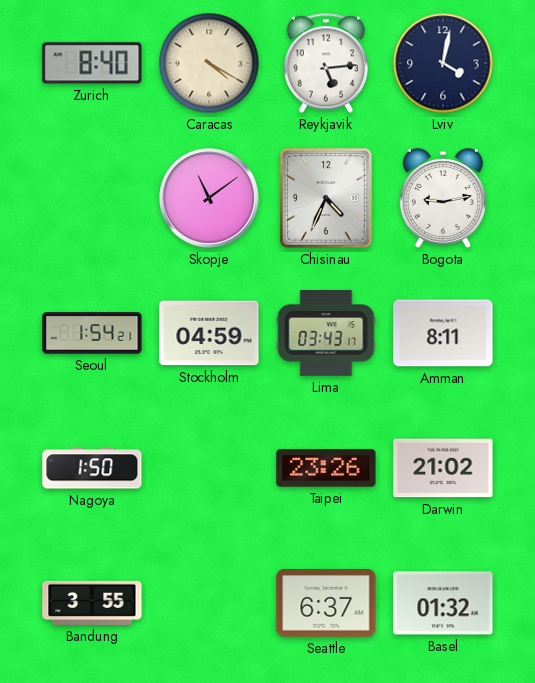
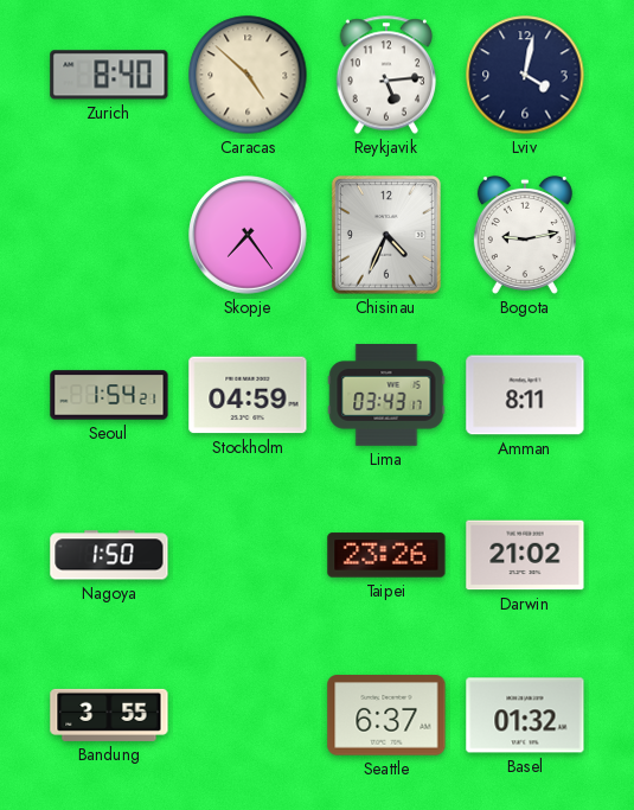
Caracas: 4:20 -> 4:52
Skopje: 11:09 -> 7:24
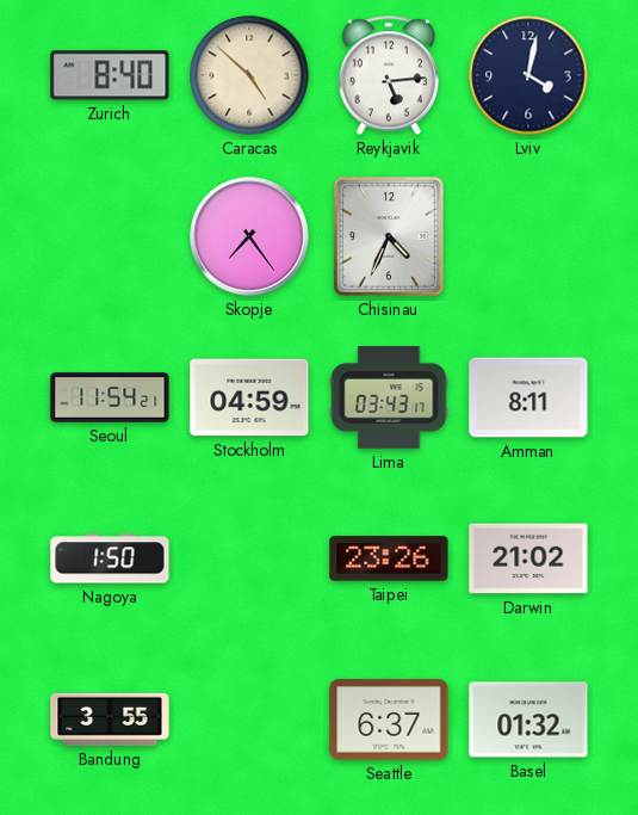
Bogota: 9:13 -> none
Seoul: 1:54 -> 11:54
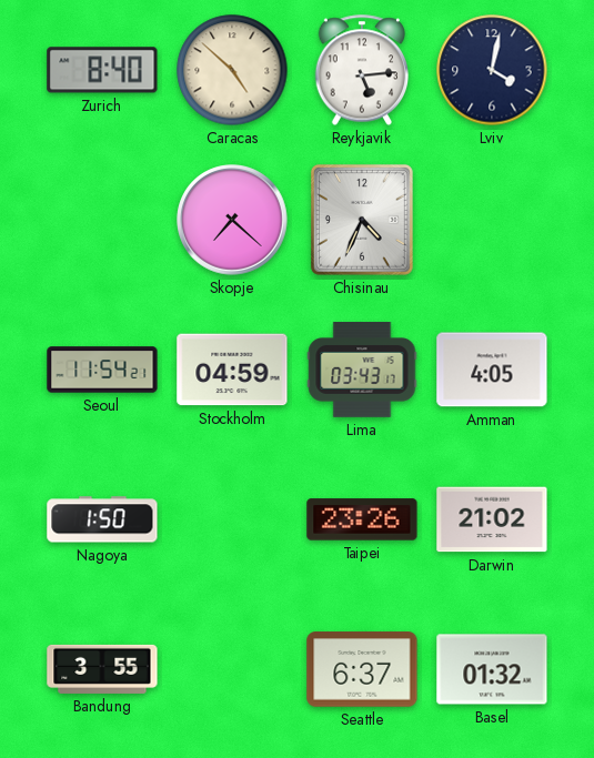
Skopje: 7:24 -> 7:22
Amman: 8:11 -> 4:05
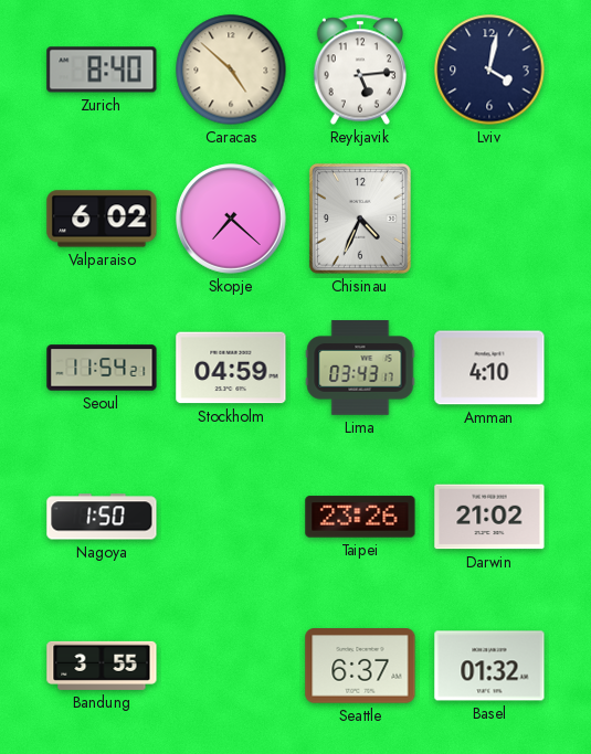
Valparaiso: none -> 6:02
Amman: 4:05 -> 4:10
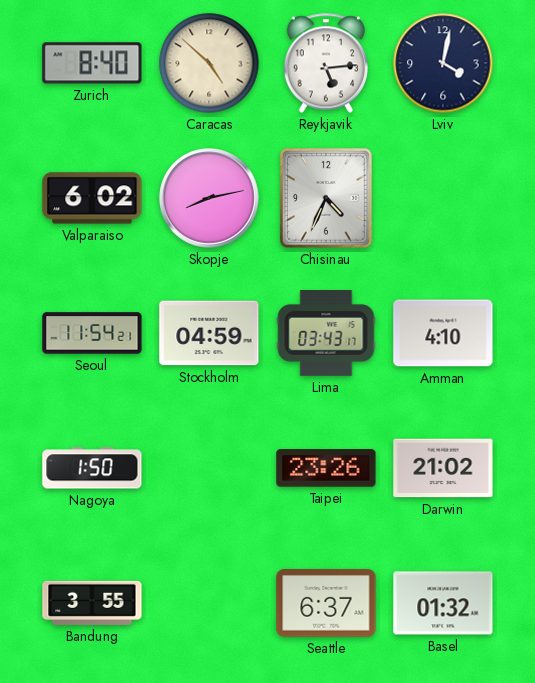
Skopje: 7:22 -> 8:13
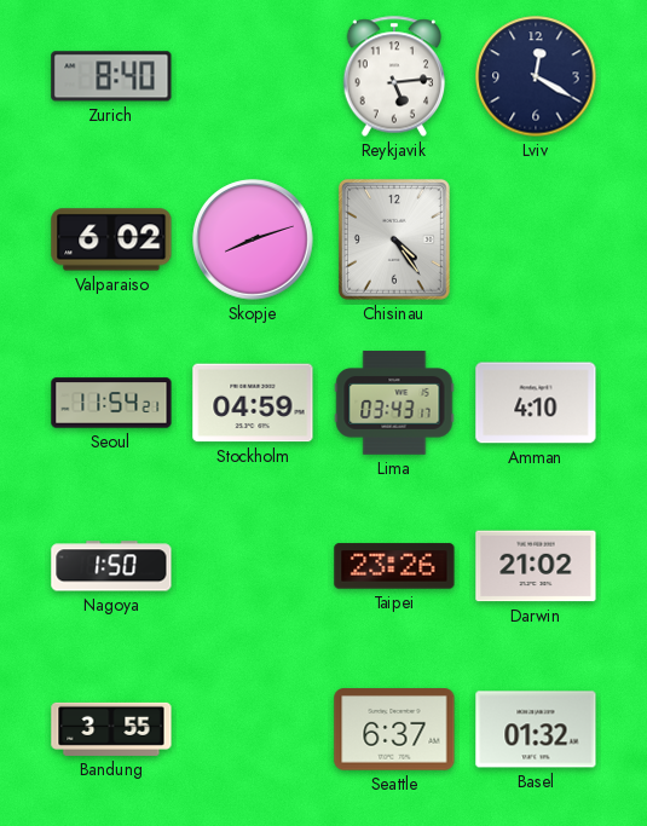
Caracas: 4:52 -> none
Lviv: 4:02 -> 12:20
Skopje: 8:13 -> 8:12
Chisinau: 4:34 -> 4:24
